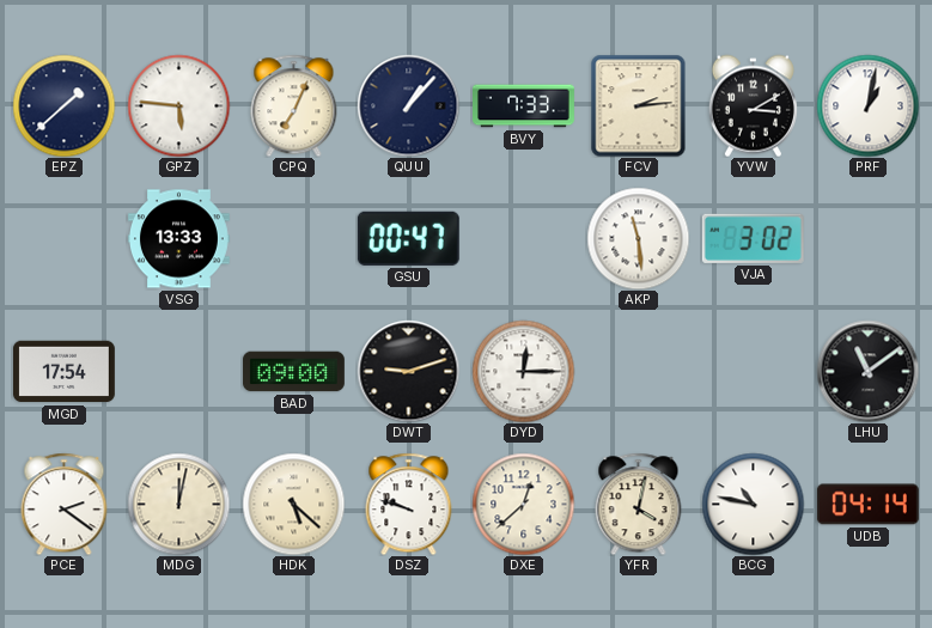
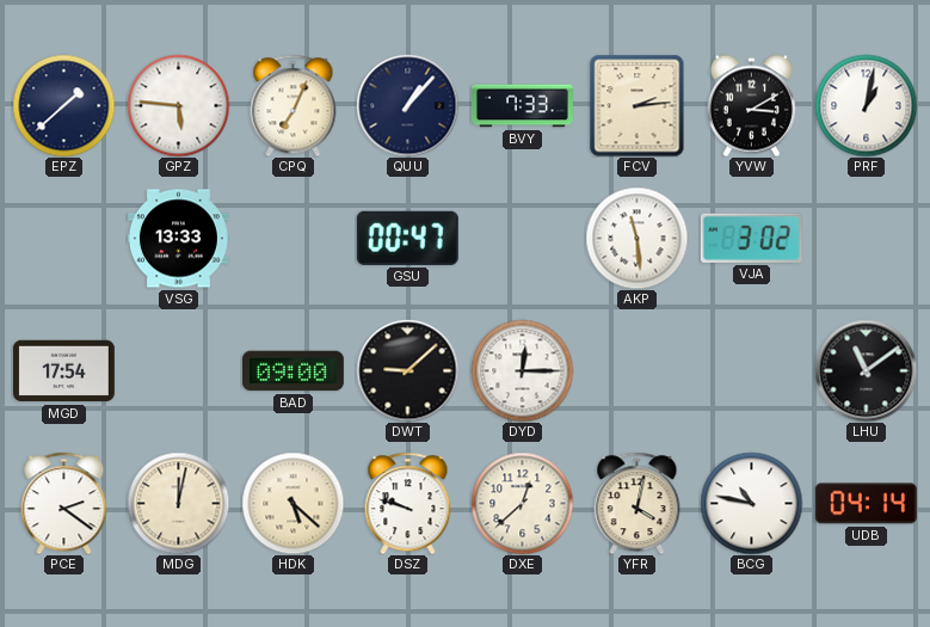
DWT: 9:12 -> 9:08
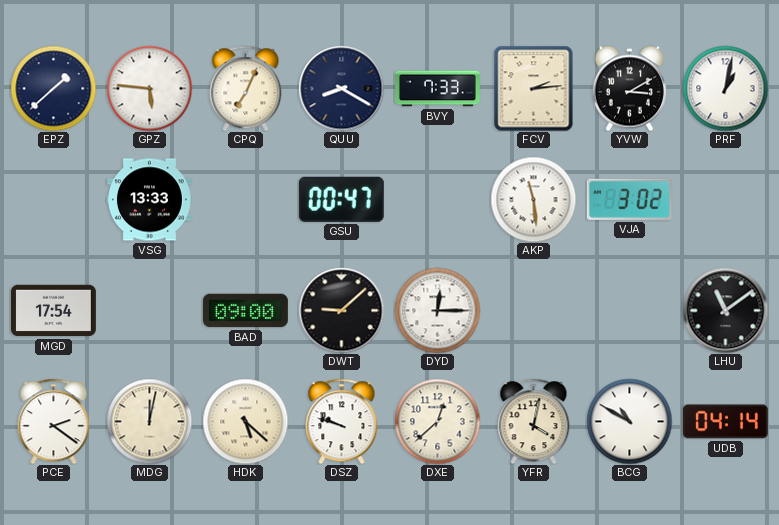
QUU: 1:07 -> 8:20
BCG: 10:47 -> 10:50
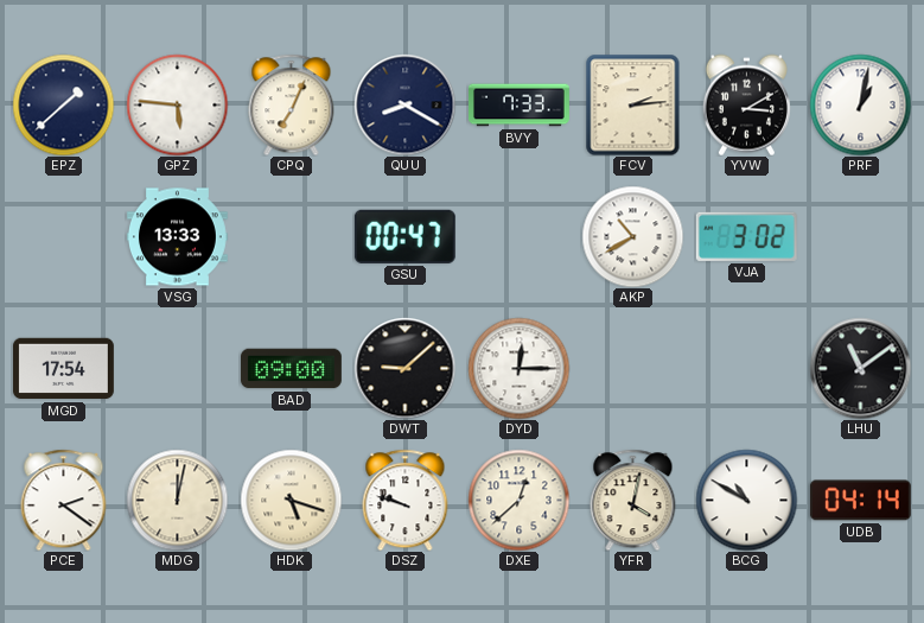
AKP: 11:29 -> 10:40
HDK: 5:22 -> 5:18
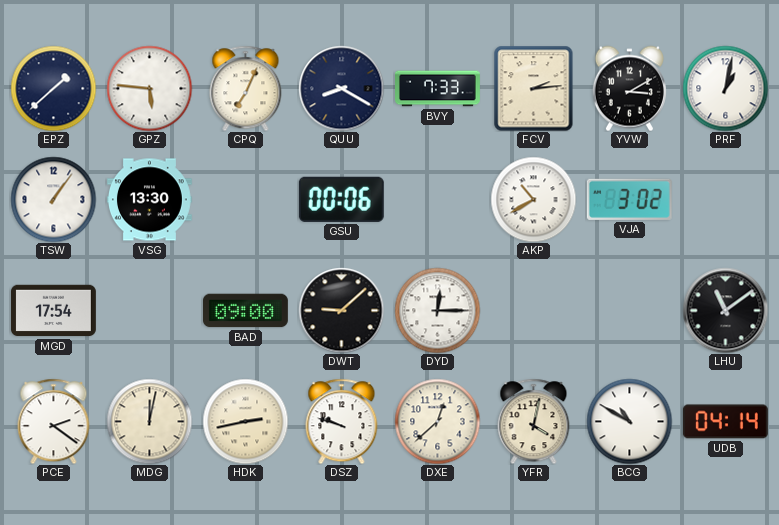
TSW: none -> 1:06
VSG: 13:33 -> 13:30
GSU: 00:47 -> 00:06
HDK: 5:18 -> 2:43
